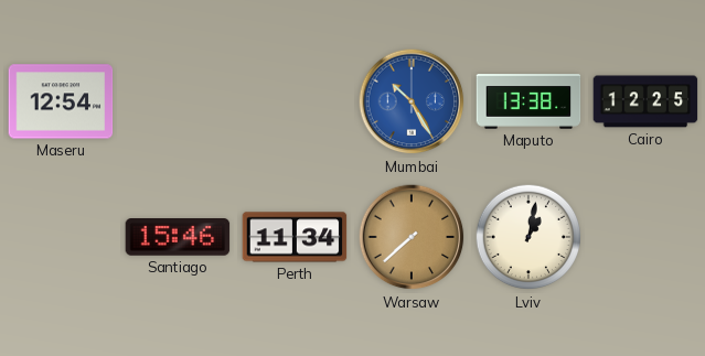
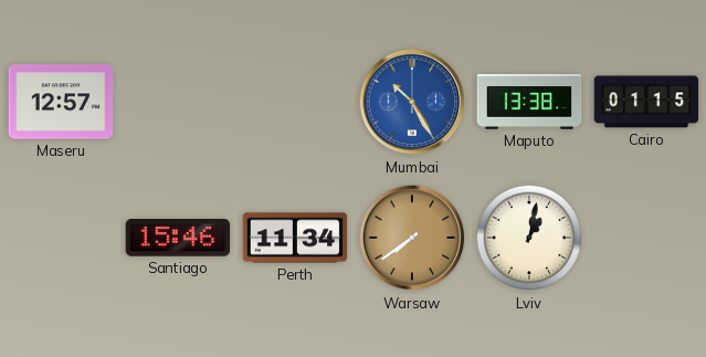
Maseru: 12:54 -> 12:57
Cairo: 12:25 -> 01:15
Warsaw: 7:38 -> 7:39
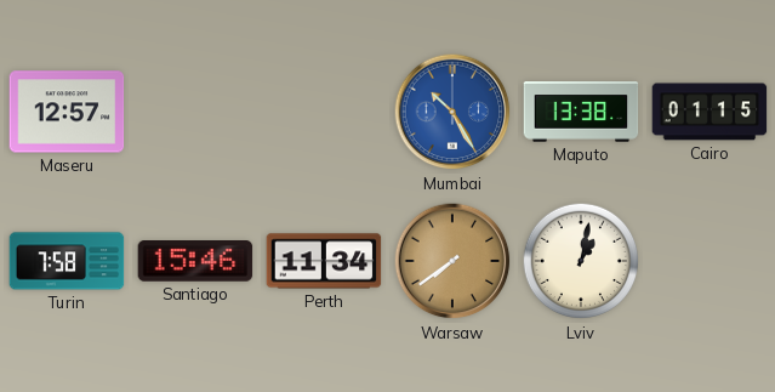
Turin: none -> 7:58
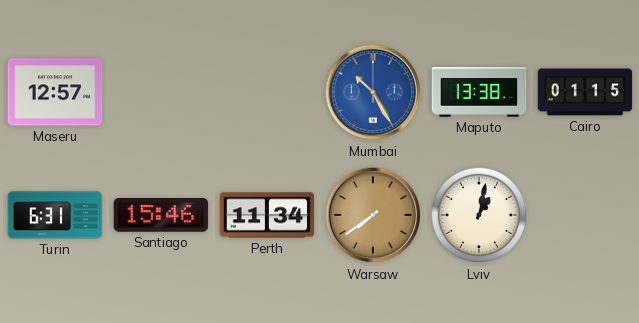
Turin: 7:58 -> 6:31
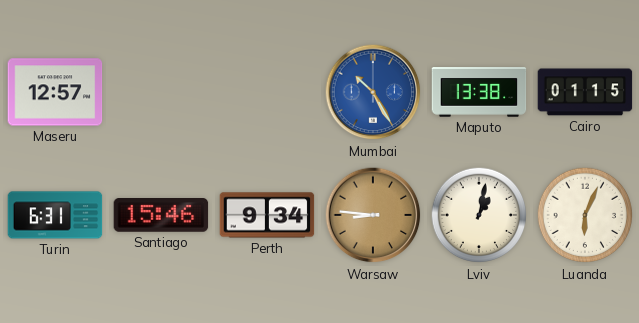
Perth: 11:34 -> 9:34
Warsaw: 7:39 -> 8:46
Luanda: none -> 6:04
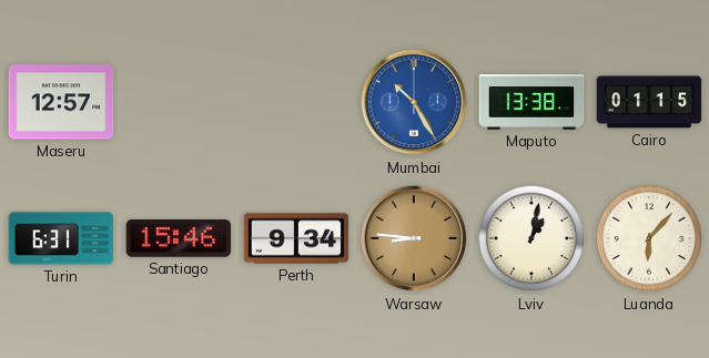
Luanda: 6:04 -> 6:07
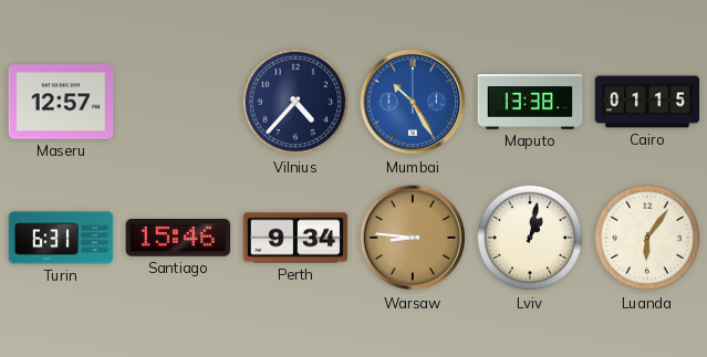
Vilnius: none -> 4:37
Luanda: 6:07 -> 6:06
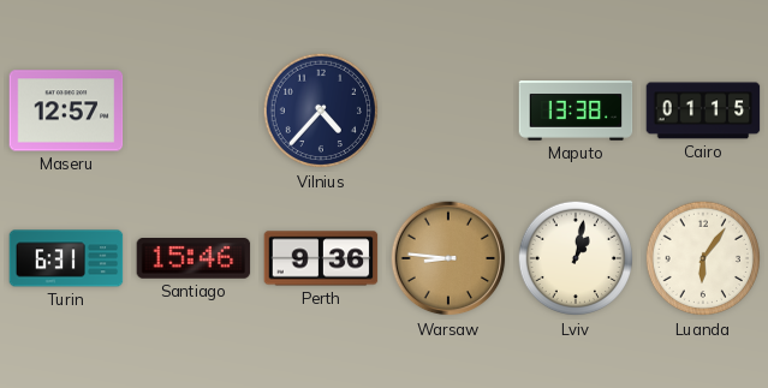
Mumbai: 10:25 -> none
Perth: 9:34 -> 9:36
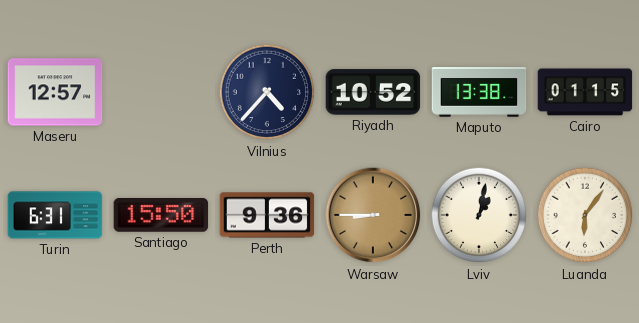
Riyadh: none -> 10:52
Santiago: 15:46 -> 15:50
Warsaw: 8:46 -> 8:45
